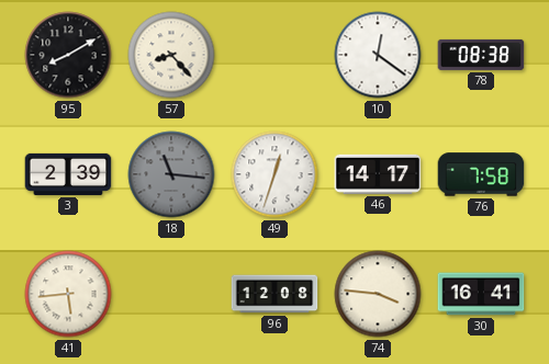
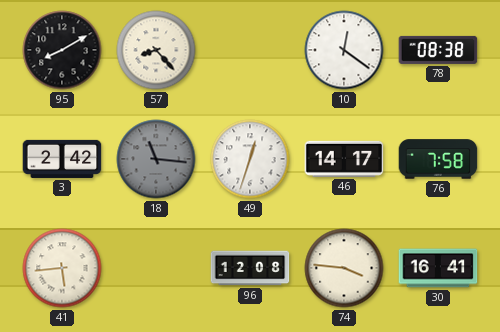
3: 2:39 -> 2:42
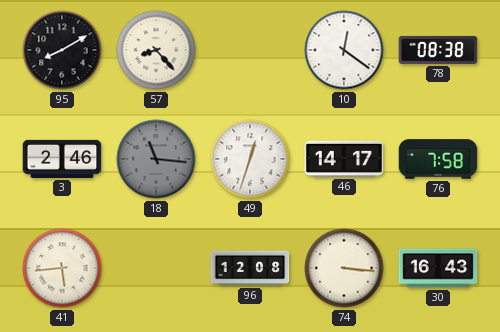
3: 2:42 -> 2:46
74: 3:46 -> 3:16
30: 16:41 -> 16:43
